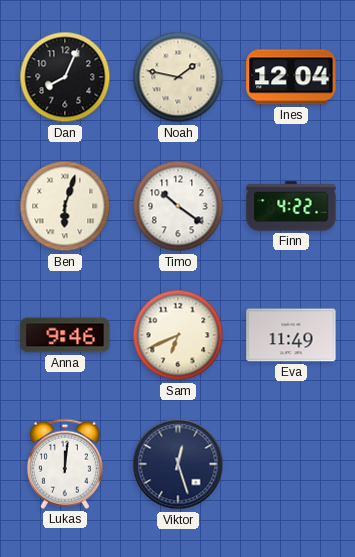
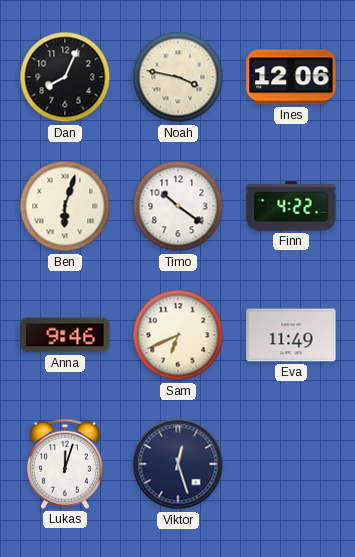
Noah: 1:47 -> 3:47
Ines: 12:04 -> 12:06
Lukas: 12:01 -> 12:03
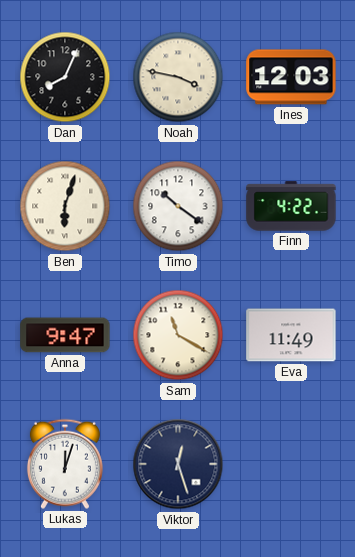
Ines: 12:06 -> 12:03
Anna: 9:46 -> 9:47
Sam: 6:41 -> 11:20
